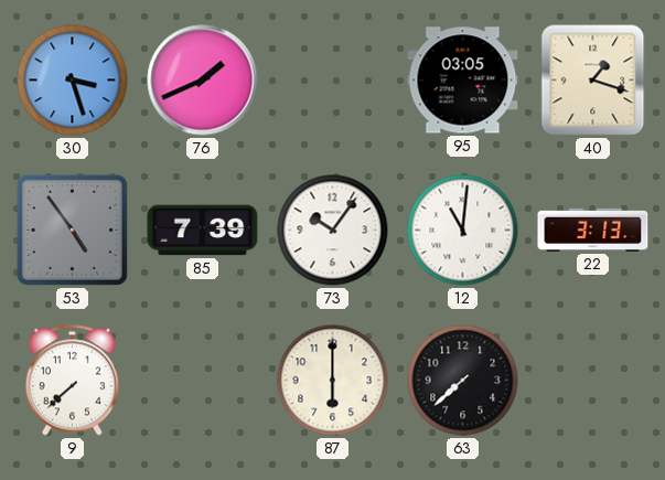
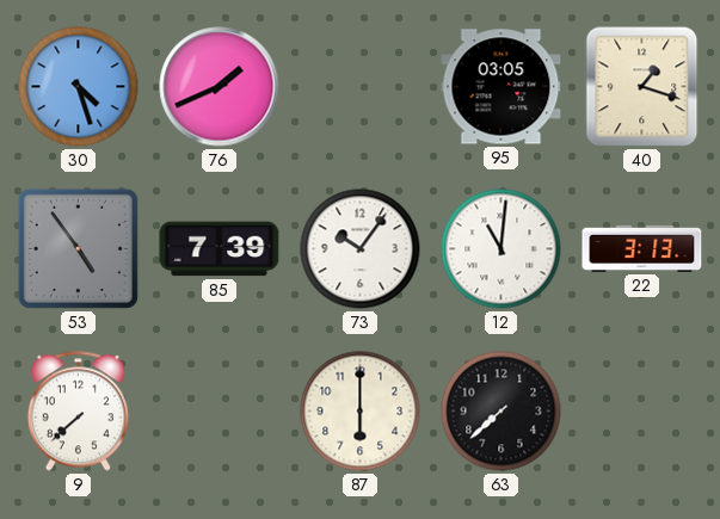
30: 3:27 -> 4:27
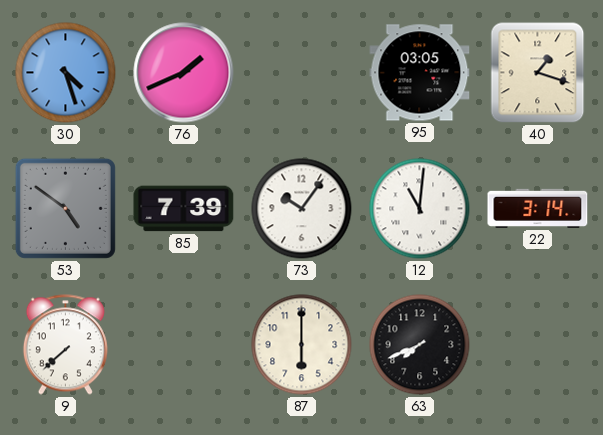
53: 4:54 -> 4:51
22: 3:13 -> 3:14
63: 7:38 -> 7:41
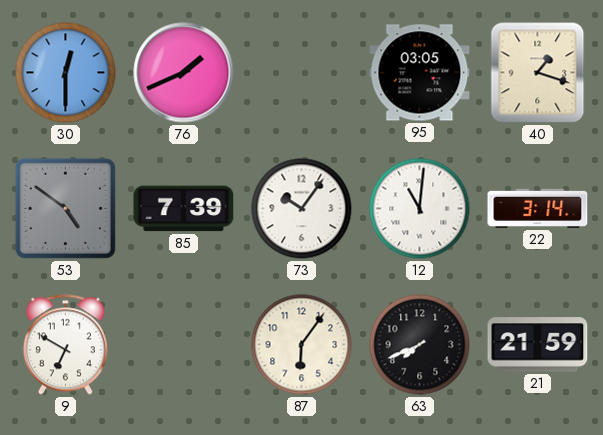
30: 4:27 -> 12:30
9: 7:38 -> 6:50
87: 6:00 -> 6:06
21: none -> 21:59
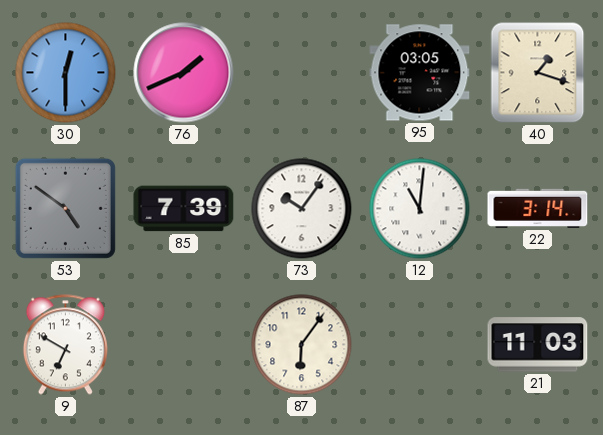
63: 7:41 -> none
21: 21:59 -> 11:03
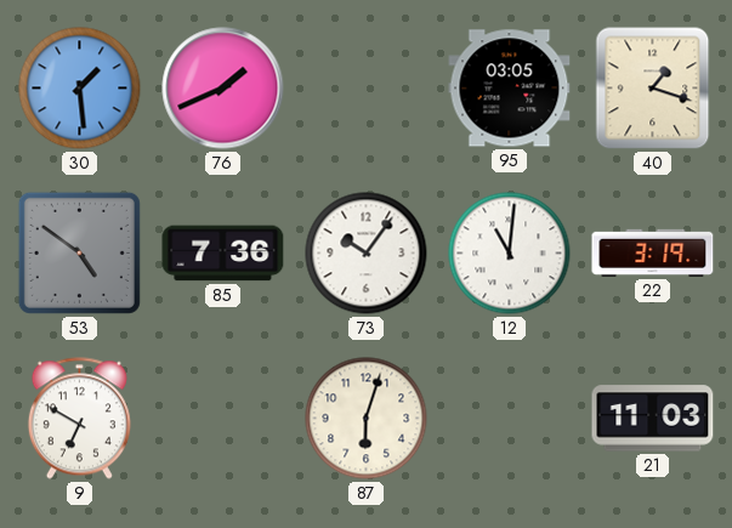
30: 12:30 -> 1:29
85: 7:39 -> 7:36
22: 3:14 -> 3:19
87: 6:06 -> 6:03
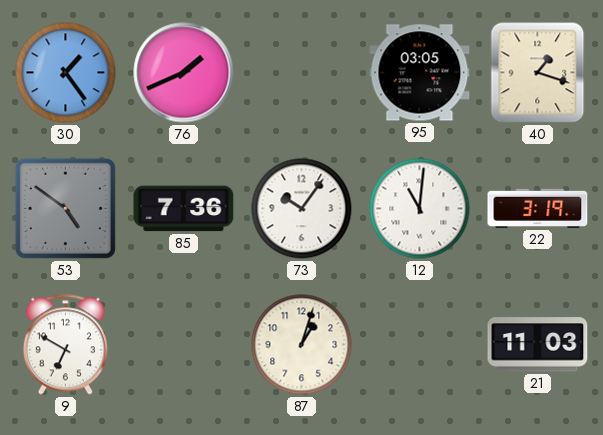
30: 1:29 -> 1:24
87: 6:03 -> 1:03
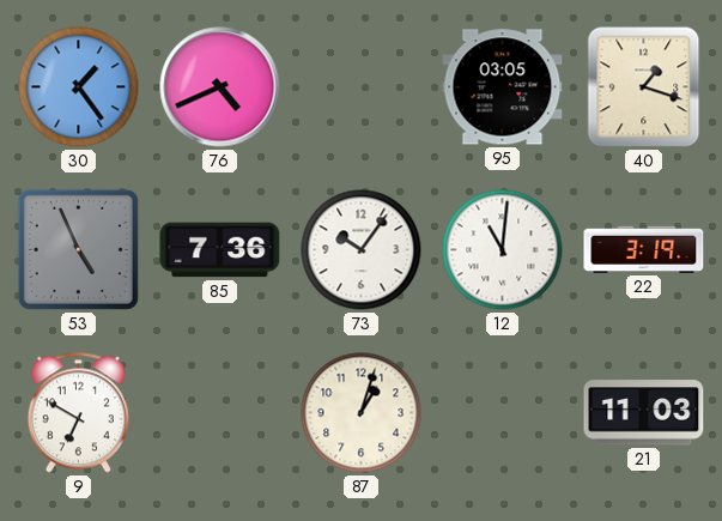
76: 1:41 -> 4:41
53: 4:51 -> 4:56
